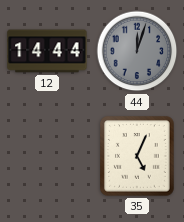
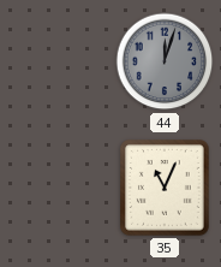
12: 14:44 -> none
35: 5:04 -> 11:04
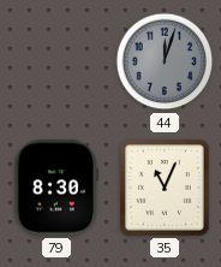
79: none -> 8:30
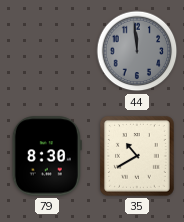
44: 12:03 -> 11:59
35: 11:04 -> 10:40
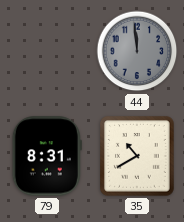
79: 8:30 -> 8:31
